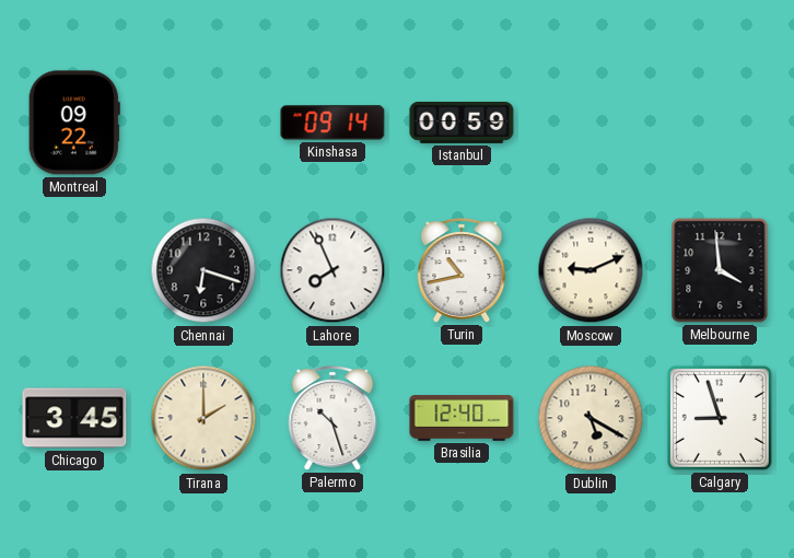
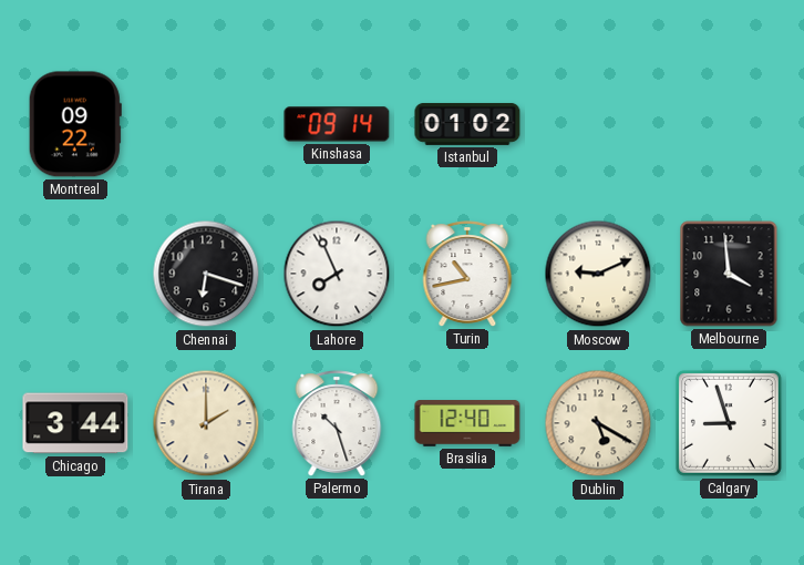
Istanbul: 00:59 -> 01:02
Chicago: 3:45 -> 3:44
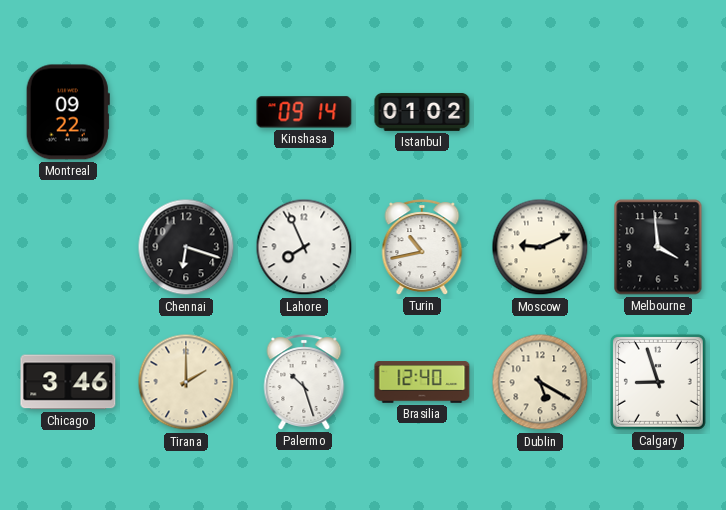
Chicago: 3:44 -> 3:46
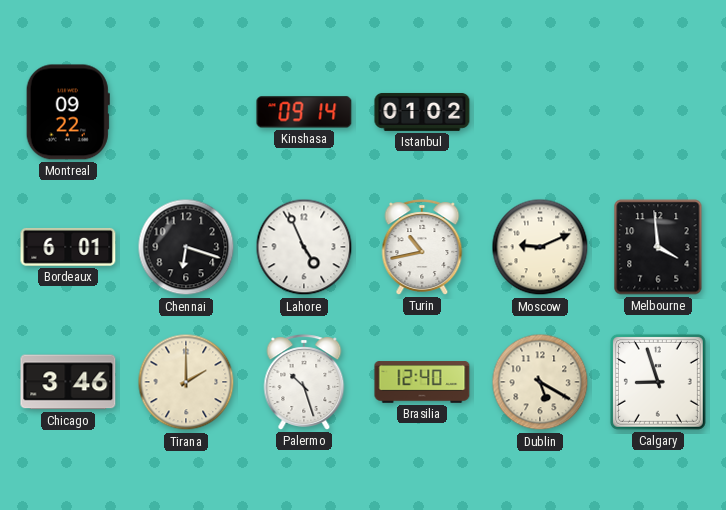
Bordeaux: none -> 6:01
Lahore: 7:56 -> 4:56
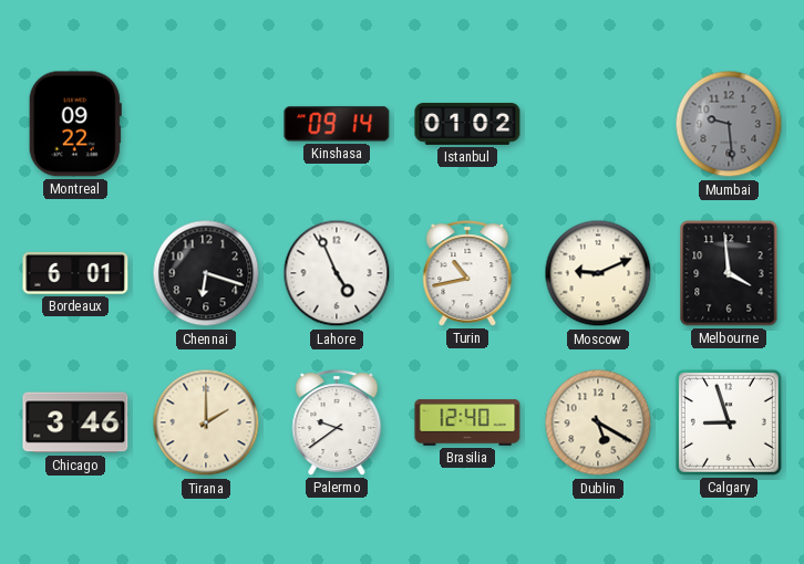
Mumbai: none -> 9:29
Palermo: 10:27 -> 9:39
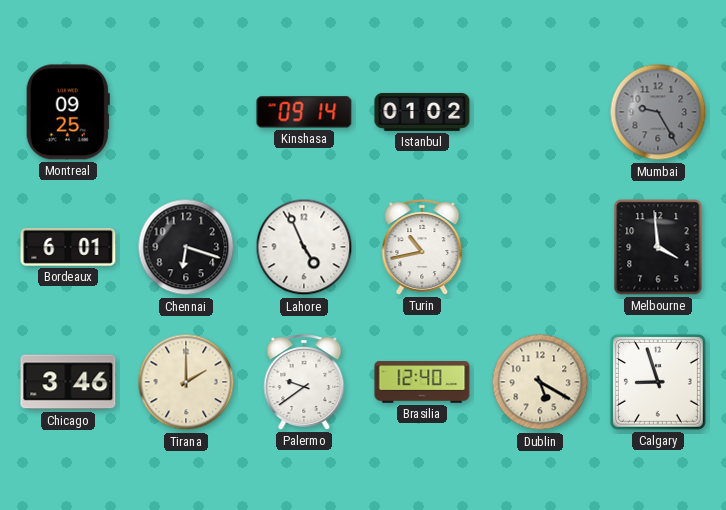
Montreal: 09:22 -> 09:25
Mumbai: 9:29 -> 9:25
Moscow: 9:11 -> none
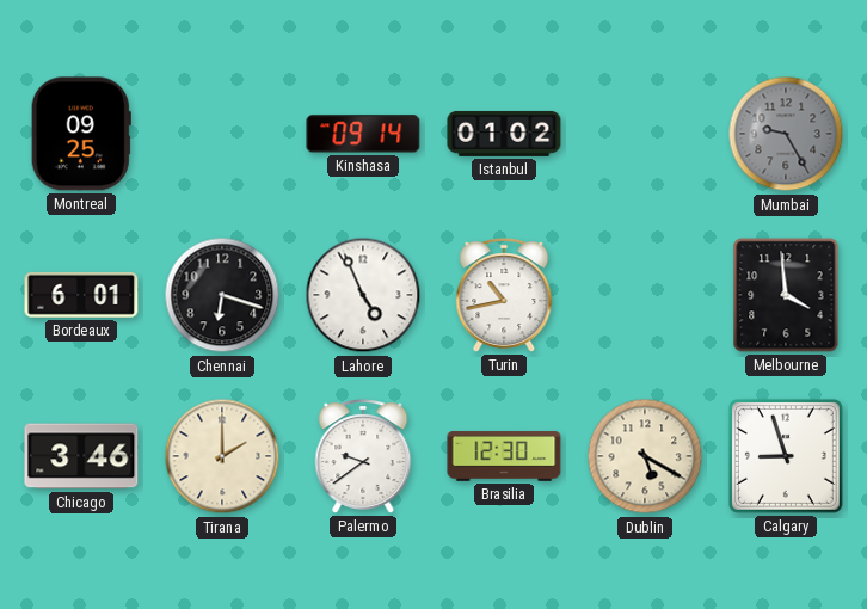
Brasilia: 12:40 -> 12:30
